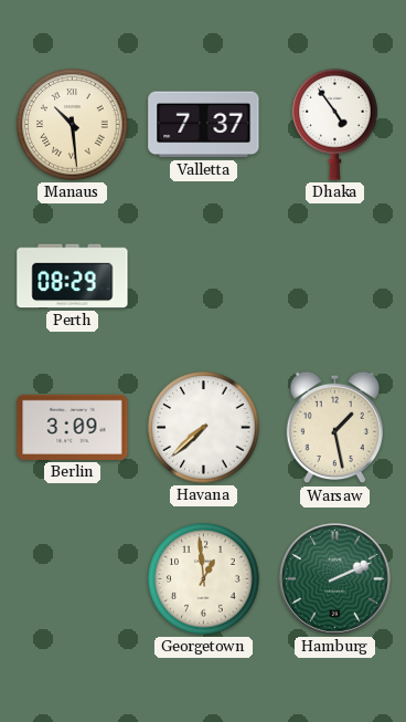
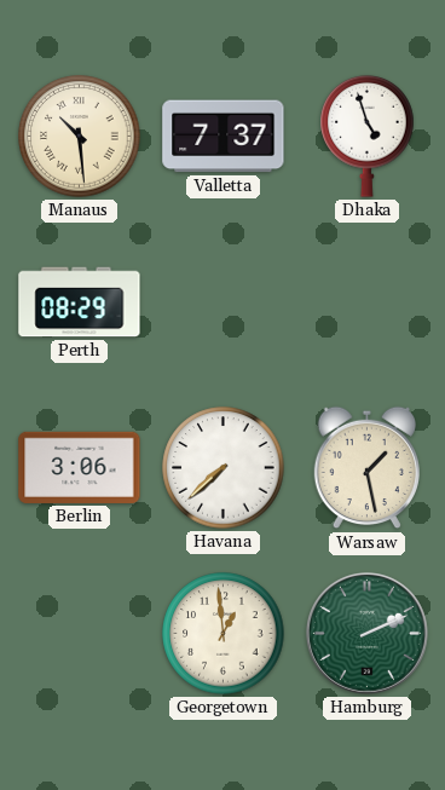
Dhaka: 4:54 -> 4:57
Berlin: 3:09 -> 3:06
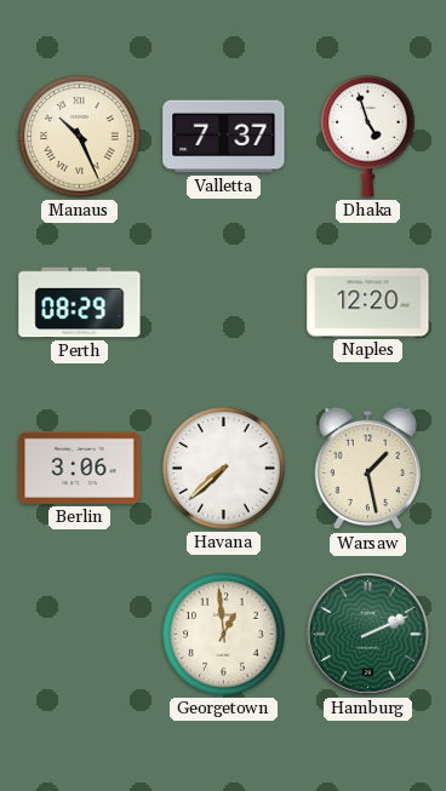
Manaus: 10:29 -> 10:26
Naples: none -> 12:20
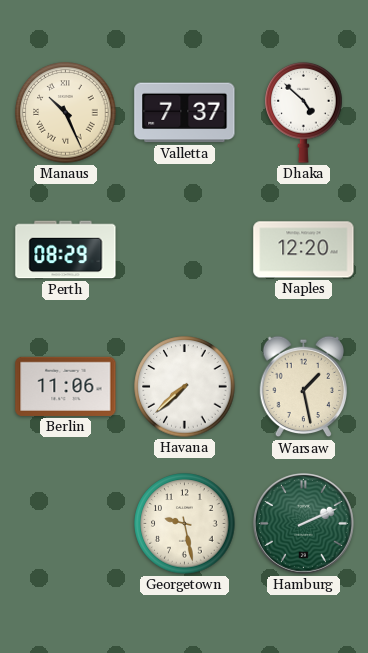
Dhaka: 4:57 -> 4:52
Berlin: 3:06 -> 11:06
Georgetown: 12:59 -> 9:28
